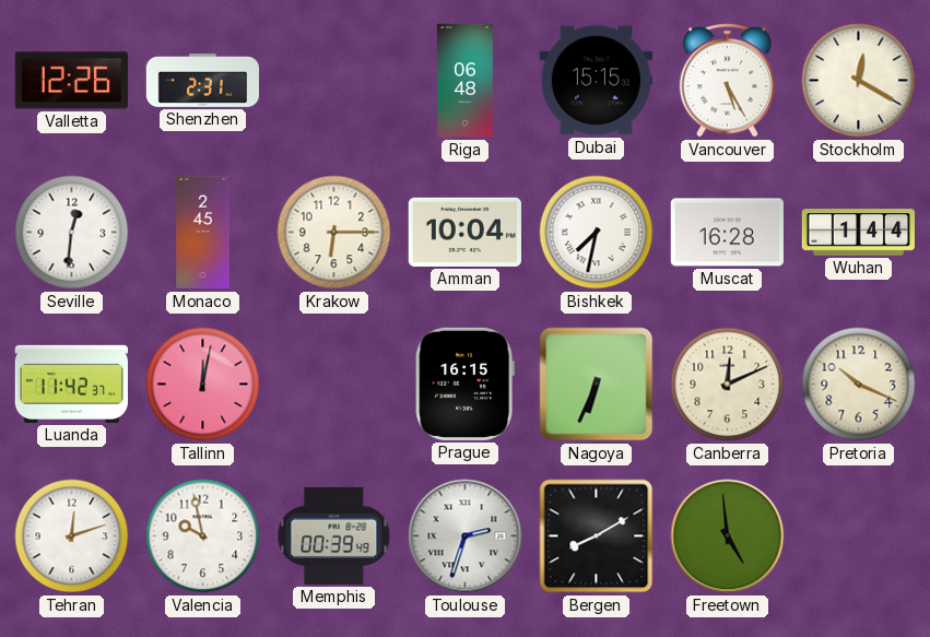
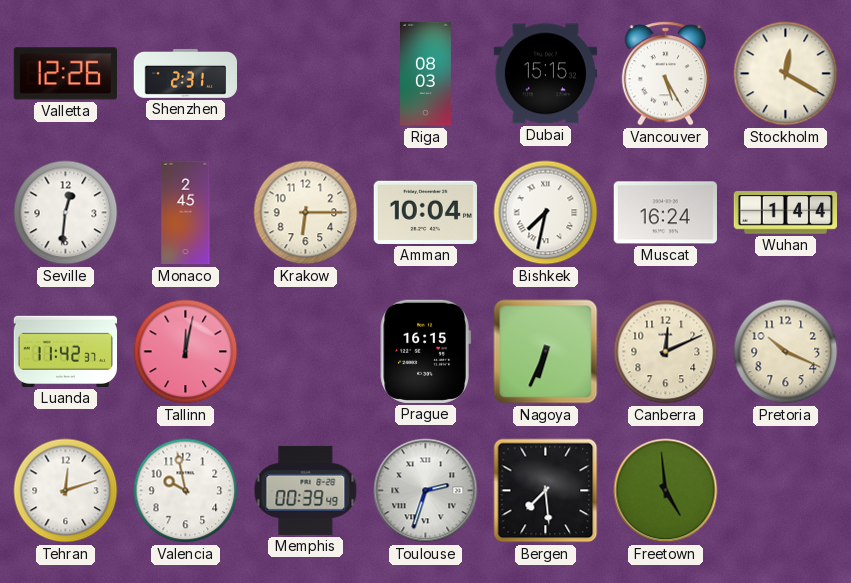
Riga: 06:48 -> 08:03
Muscat: 16:28 -> 16:24
Bergen: 8:10 -> 7:29
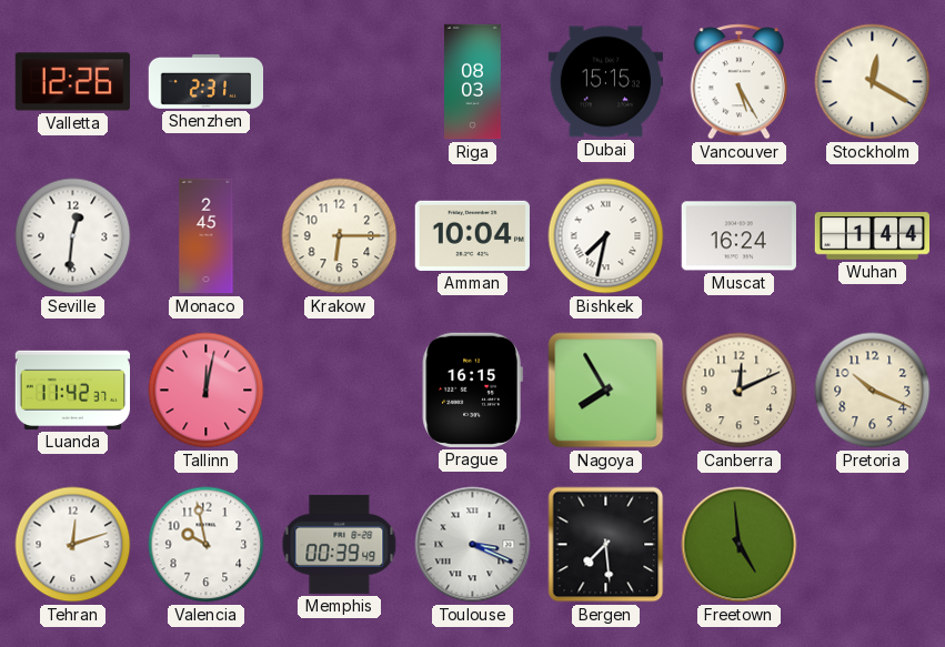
Nagoya: 6:34 -> 7:55
Toulouse: 2:33 -> 3:19
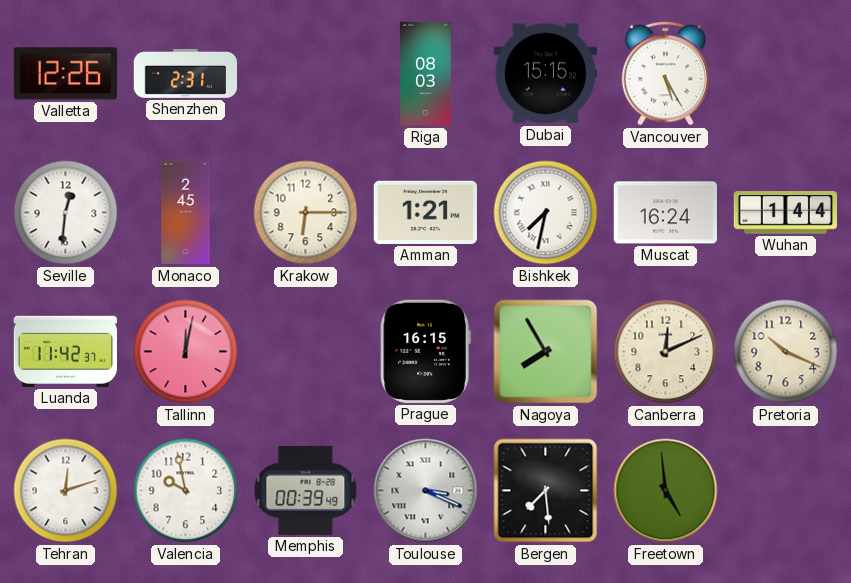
Stockholm: 12:20 -> none
Amman: 10:04 -> 1:21
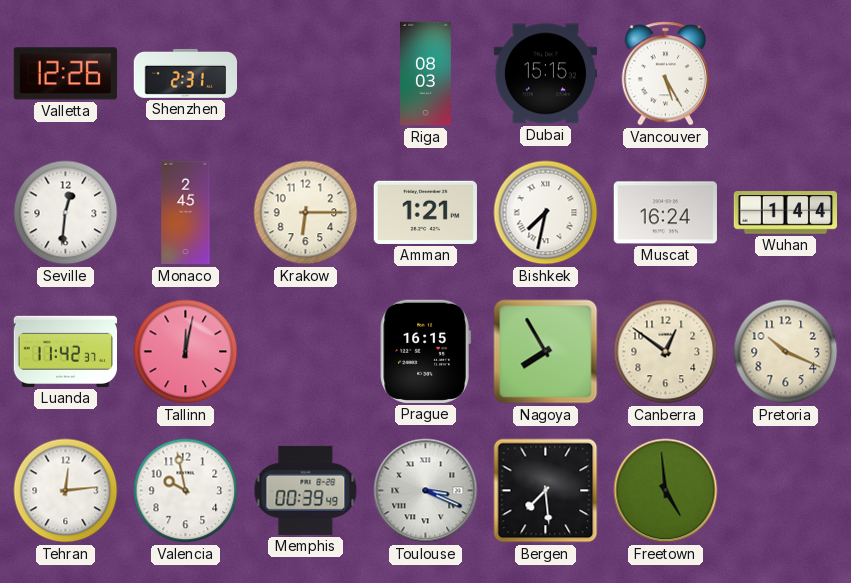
Canberra: 12:11 -> 12:51
Tehran: 12:12 -> 12:14
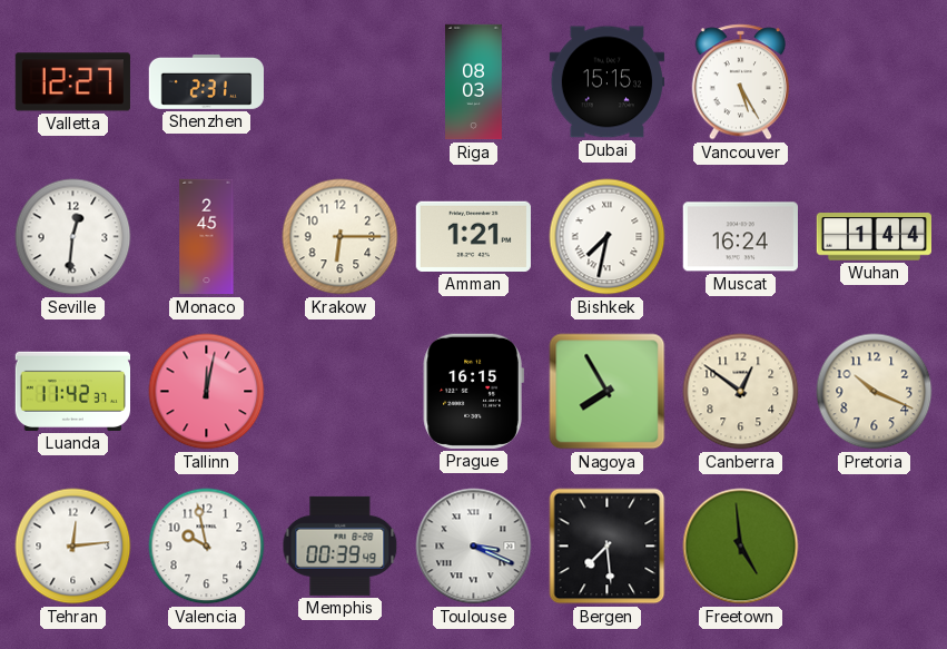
Valletta: 12:26 -> 12:27
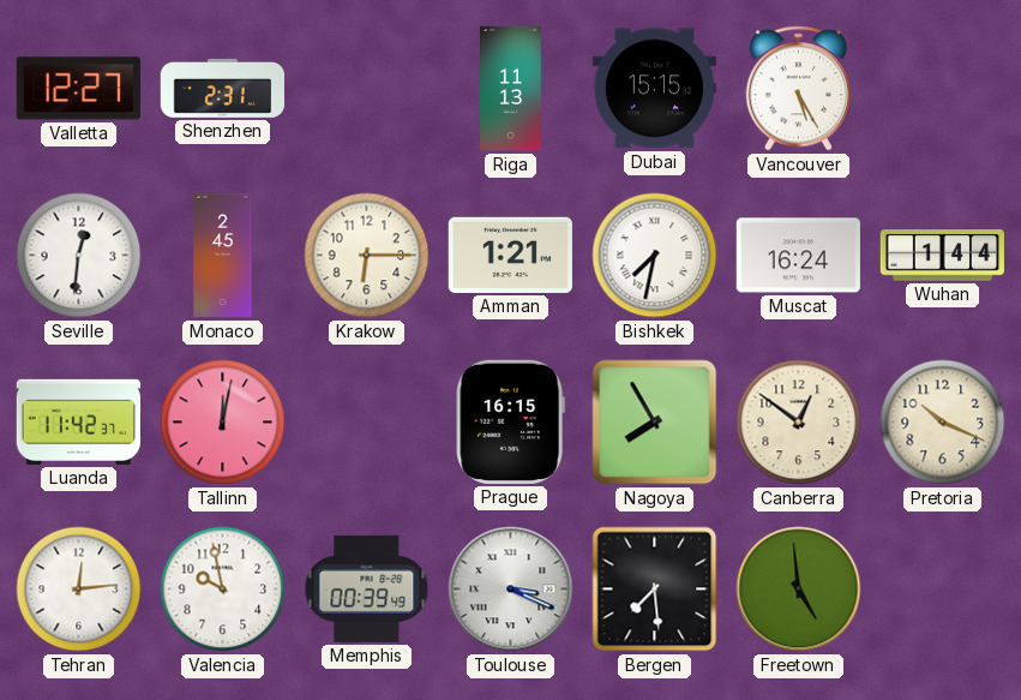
Riga: 08:03 -> 11:13
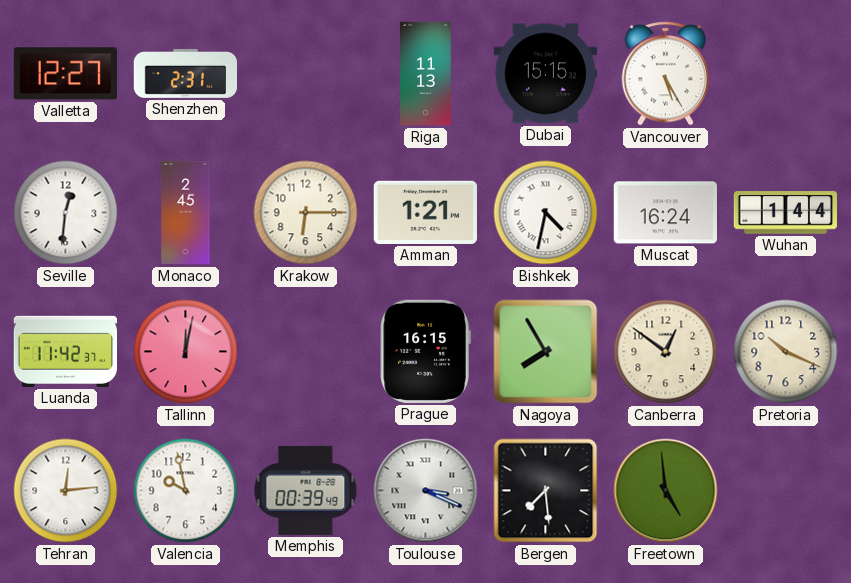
Bishkek: 7:32 -> 4:32
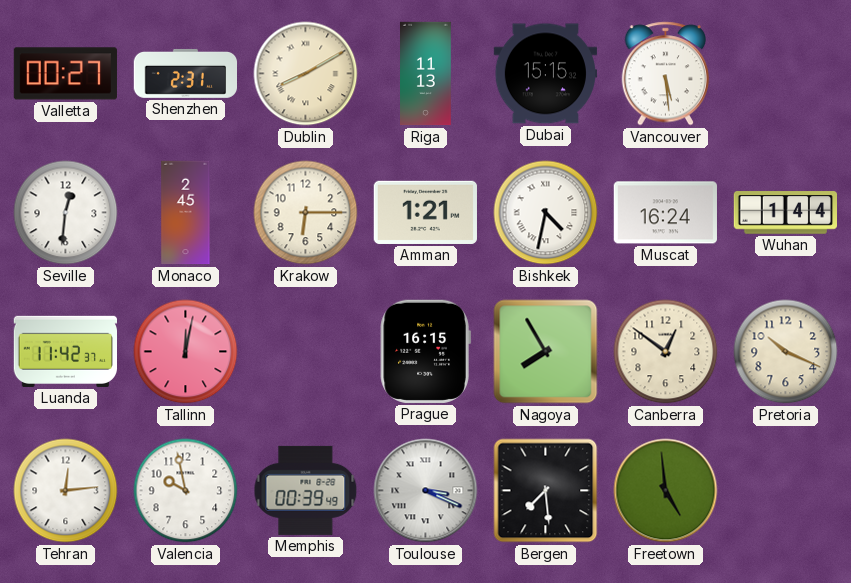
Valletta: 12:27 -> 00:27
Dublin: none -> 8:10
Vancouver: 5:25 -> 5:29
